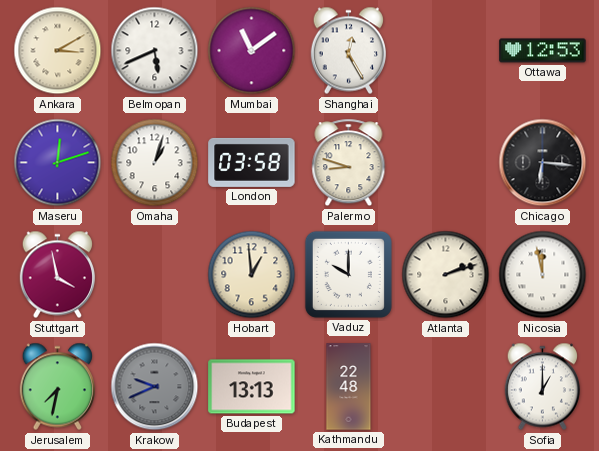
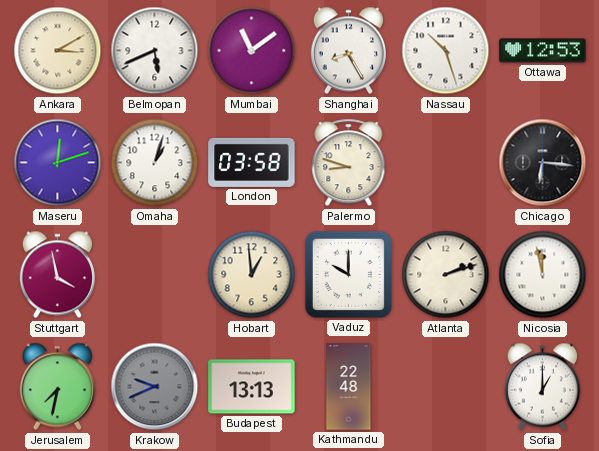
Shanghai: 12:25 -> 8:25
Nassau: none -> 10:27
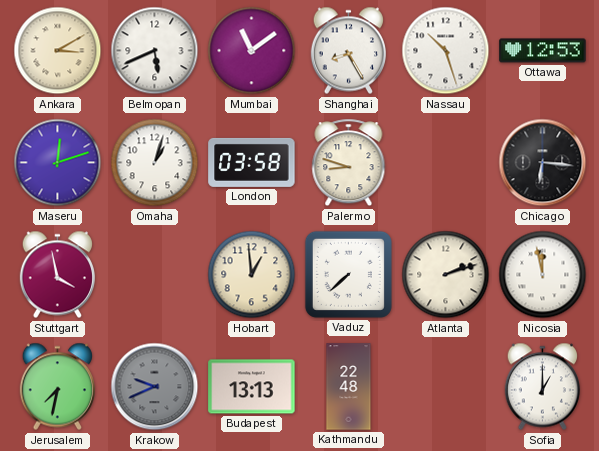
Vaduz: 10:00 -> 7:38
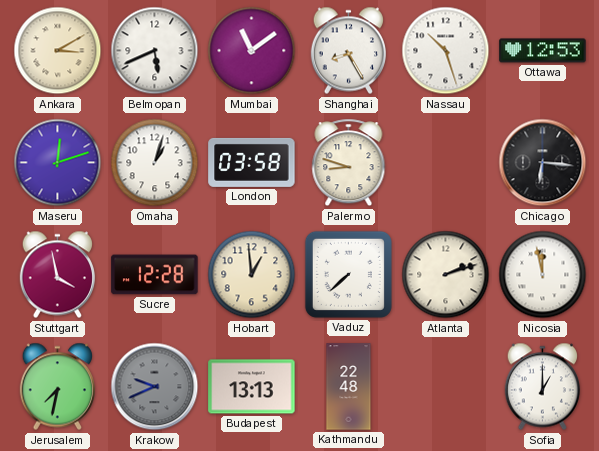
Sucre: none -> 12:28
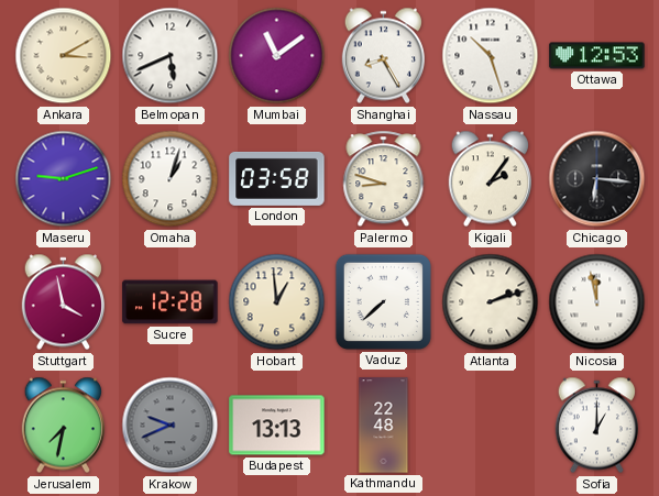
Maseru: 12:12 -> 9:12
Kigali: none -> 2:06
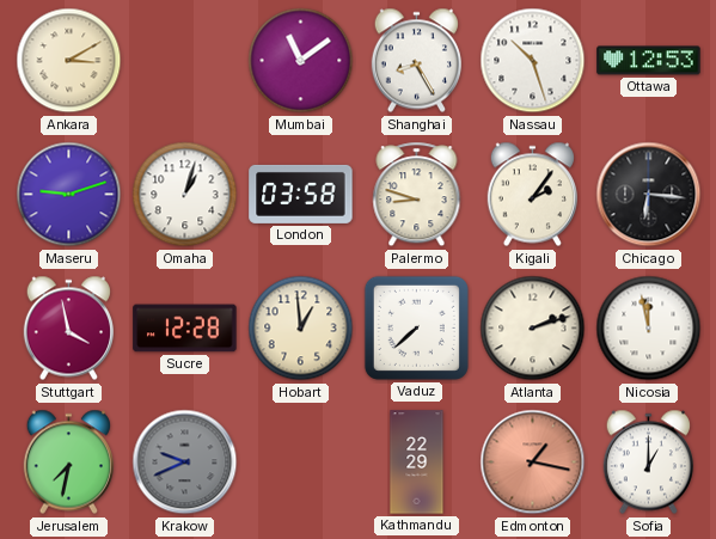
Belmopan: 5:41 -> none
Budapest: 13:13 -> none
Kathmandu: 22:48 -> 22:29
Edmonton: none -> 1:17
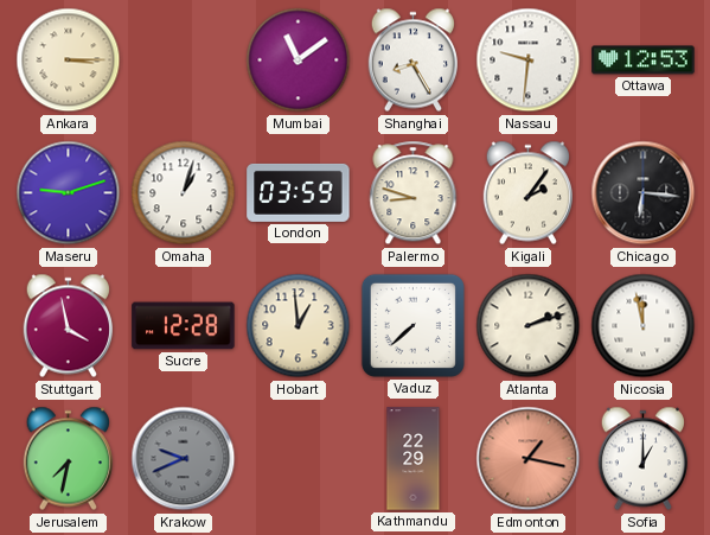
Ankara: 3:10 -> 3:15
Nassau: 10:27 -> 9:31
London: 03:58 -> 03:59
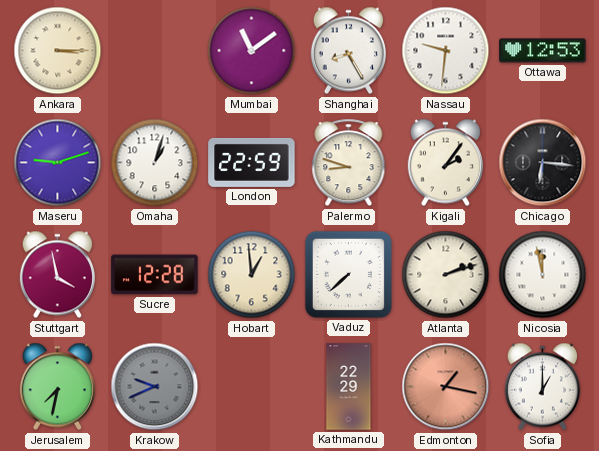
London: 03:59 -> 22:59
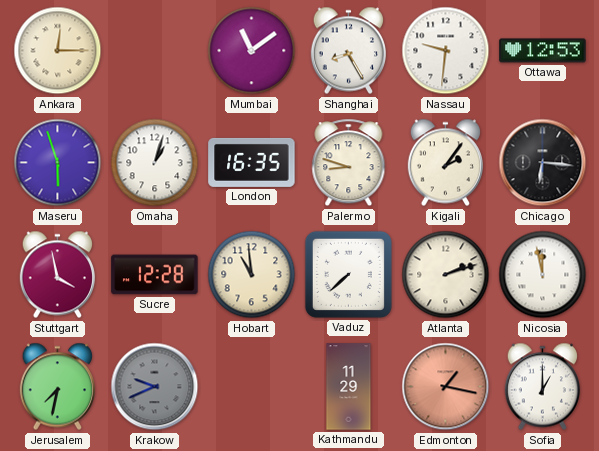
Ankara: 3:15 -> 12:15
Maseru: 9:12 -> 5:57
London: 22:59 -> 16:35
Hobart: 12:59 -> 10:59
Kathmandu: 22:29 -> 11:29
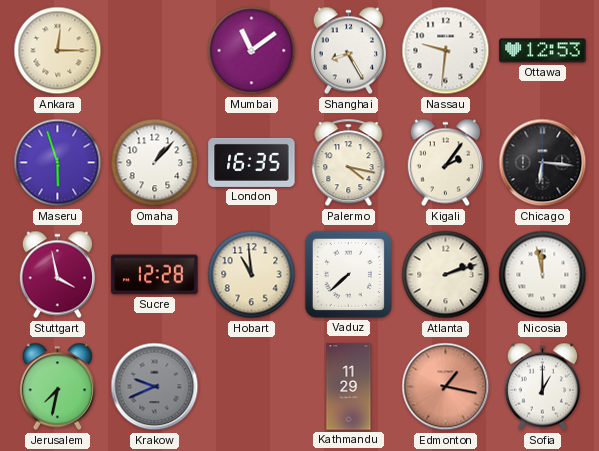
Omaha: 1:03 -> 1:07
Palermo: 8:48 -> 4:17
